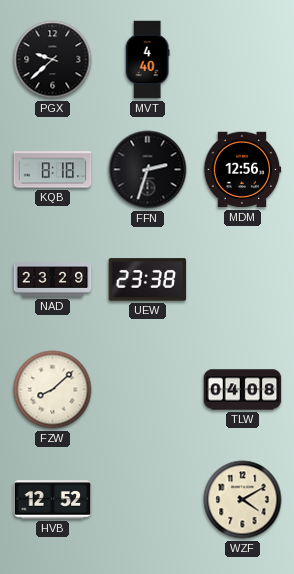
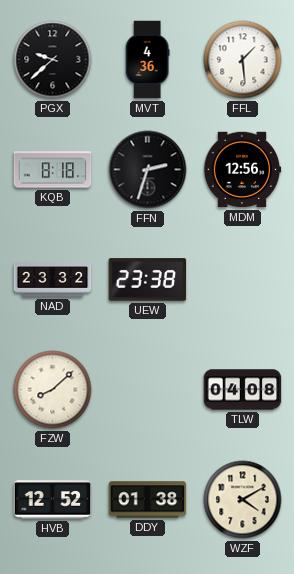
MVT: 4:40 -> 4:36
FFL: none -> 1:29
NAD: 23:29 -> 23:32
DDY: none -> 01:38
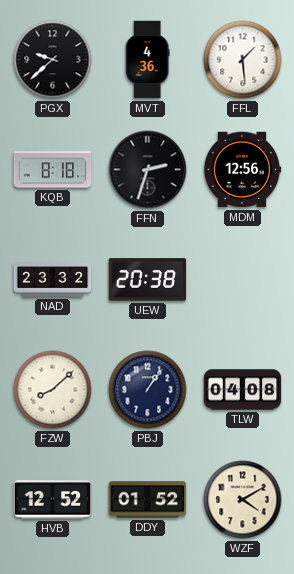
UEW: 23:38 -> 20:38
PBJ: none -> 1:06
DDY: 01:38 -> 01:52
